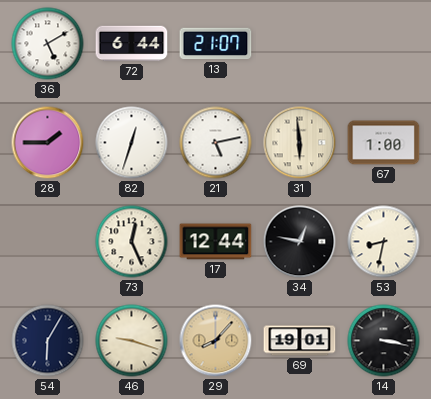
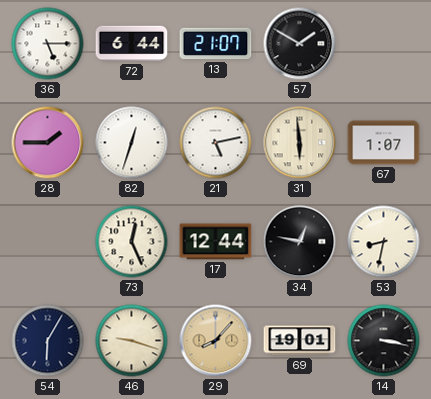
36: 5:10 -> 5:15
57: none -> 1:50
67: 1:00 -> 1:07
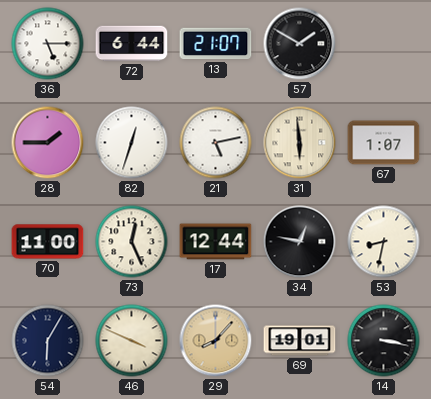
70: none -> 11:00
46: 9:18 -> 3:49
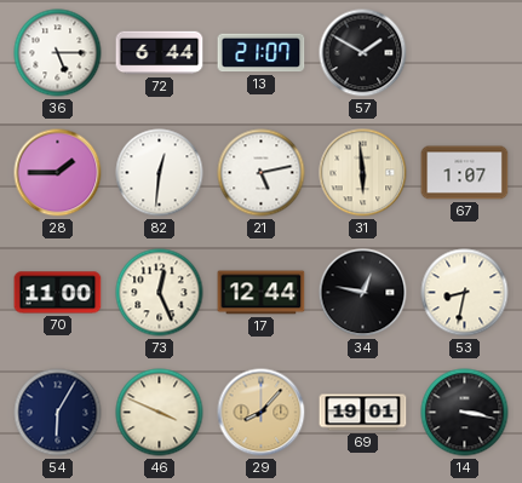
82: 12:33 -> 12:31
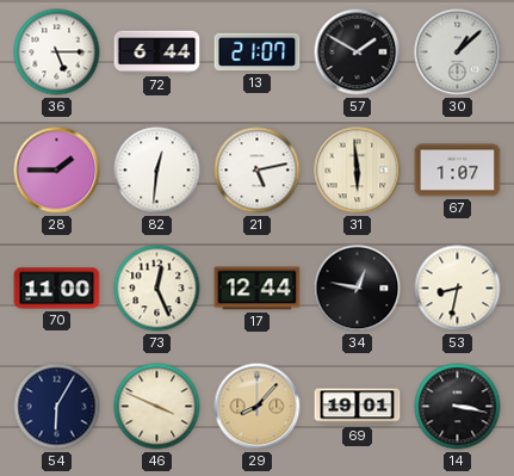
30: none -> 1:08
